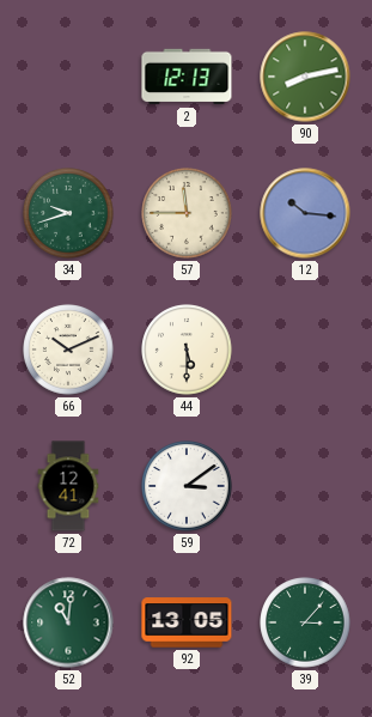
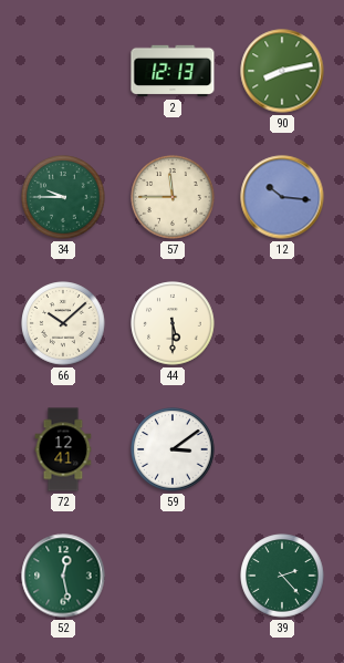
34: 9:42 -> 9:45
66: 10:11 -> 10:08
52: 11:01 -> 12:28
92: 13:05 -> none
39: 3:07 -> 2:23
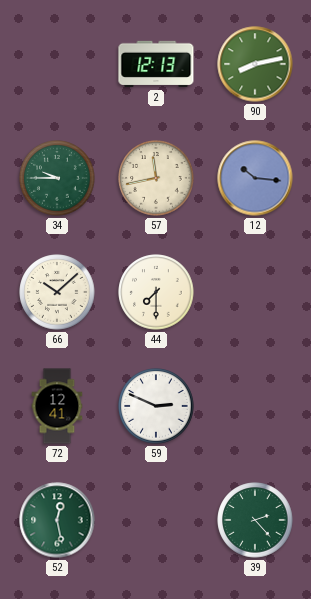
57: 11:45 -> 11:43
44: 5:30 -> 7:30
59: 3:09 -> 2:49
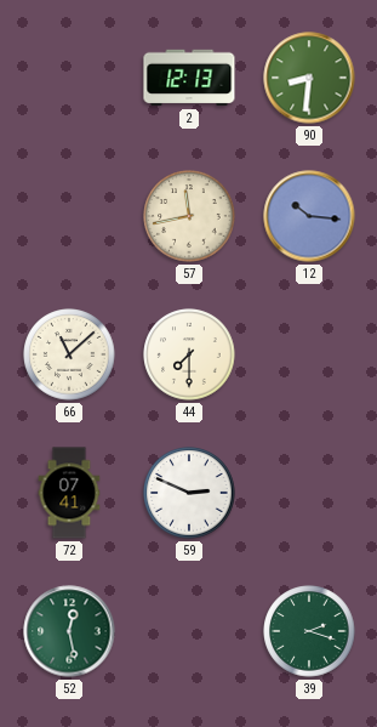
90: 8:13 -> 8:31
34: 9:45 -> none
66: 10:08 -> 11:08
72: 12:41 -> 07:41
39: 2:23 -> 2:18
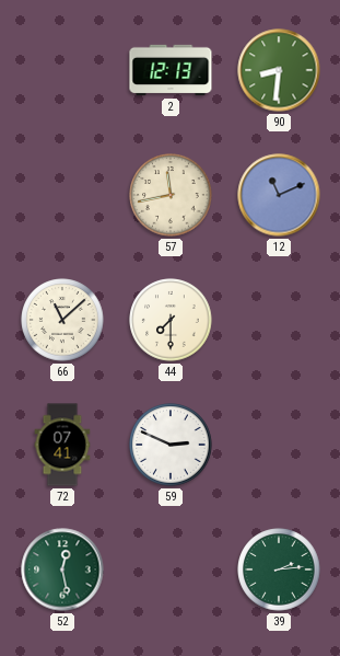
12: 10:16 -> 11:11
39: 2:18 -> 2:14
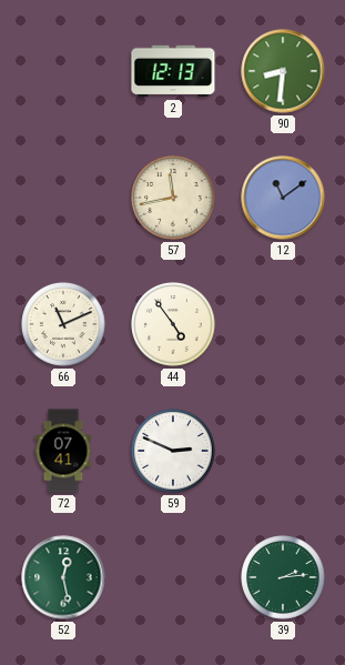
12: 11:11 -> 11:09
66: 11:08 -> 11:11
44: 7:30 -> 4:54
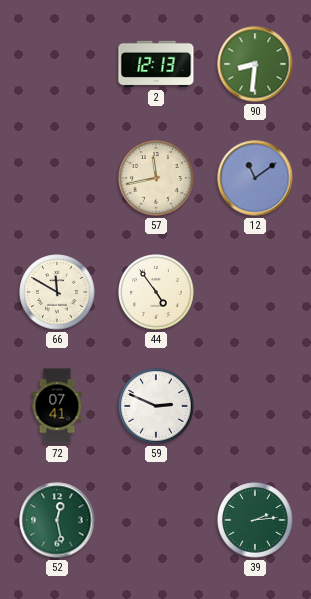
66: 11:11 -> 11:50
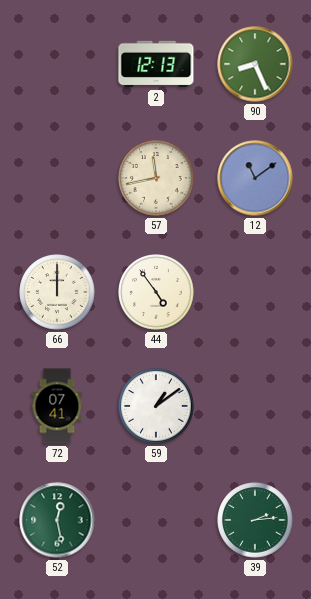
90: 8:31 -> 8:26
66: 11:50 -> 12:00
59: 2:49 -> 1:09
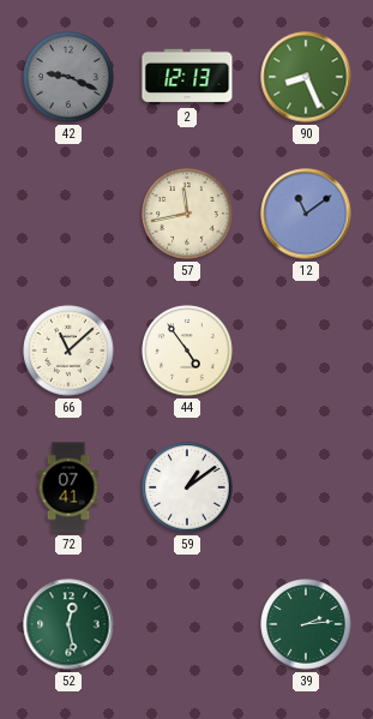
42: none -> 9:19
66: 12:00 -> 11:08
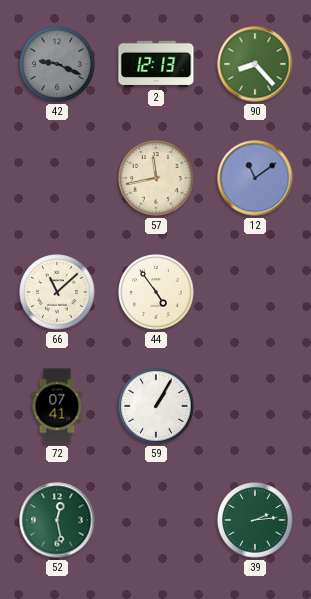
90: 8:26 -> 8:23
59: 1:09 -> 1:05
